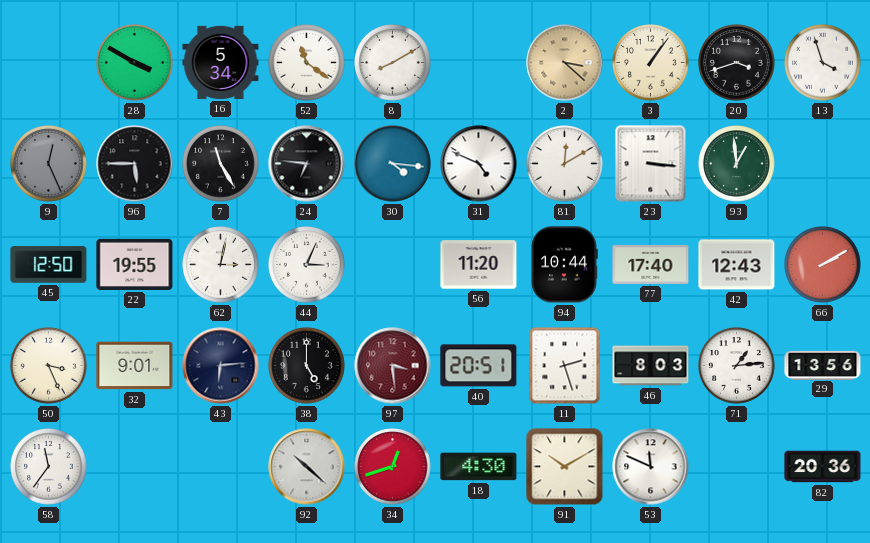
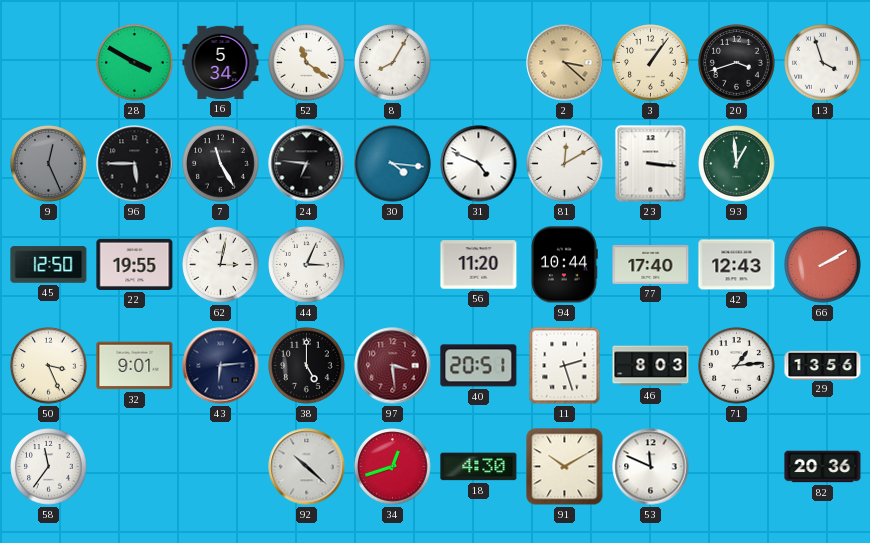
8: 8:10 -> 8:05
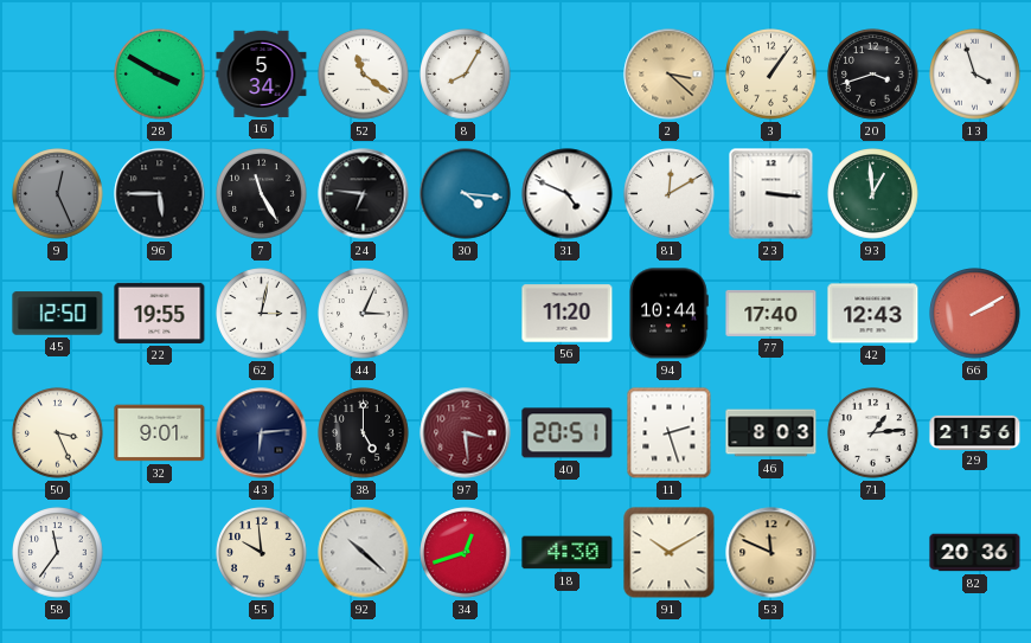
29: 13:56 -> 21:56
55: none -> 9:59
53 dial: white -> champagne
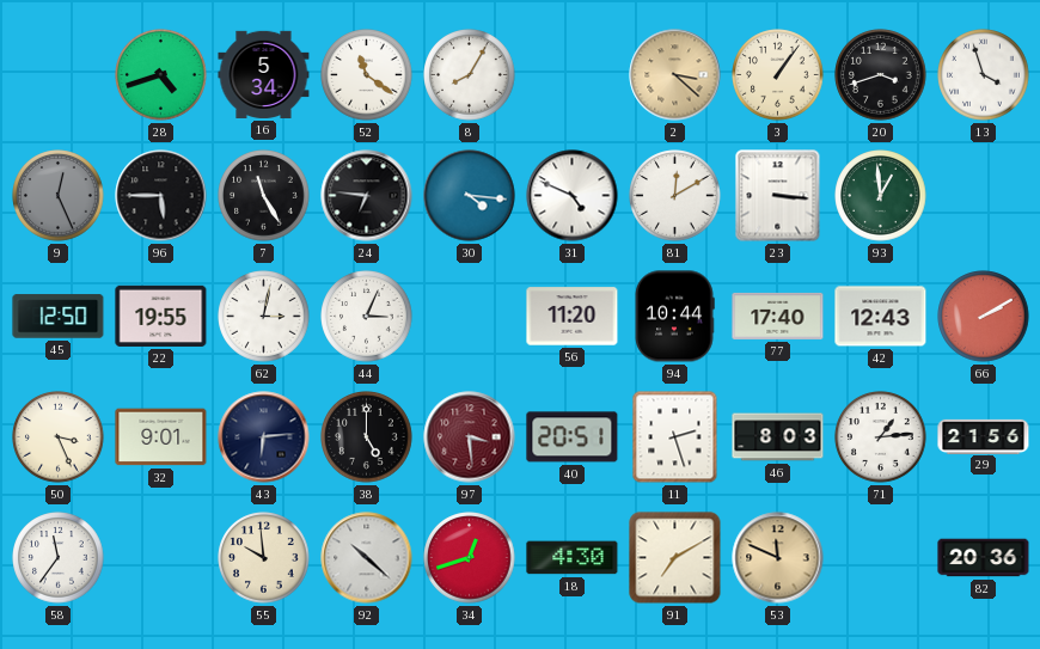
28: 3:50 -> 4:42
91: 10:10 -> 7:10
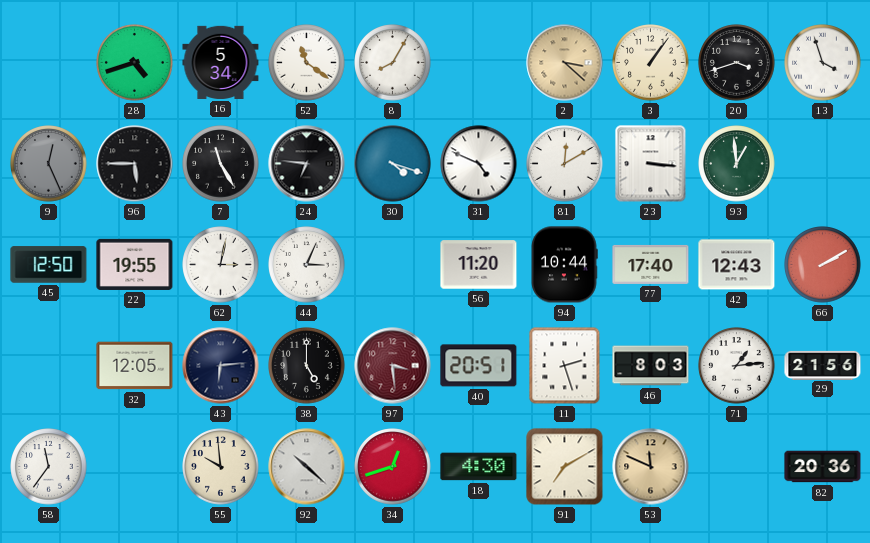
30: 4:16 -> 4:18
50: 3:26 -> none
32: 9:01 -> 12:05
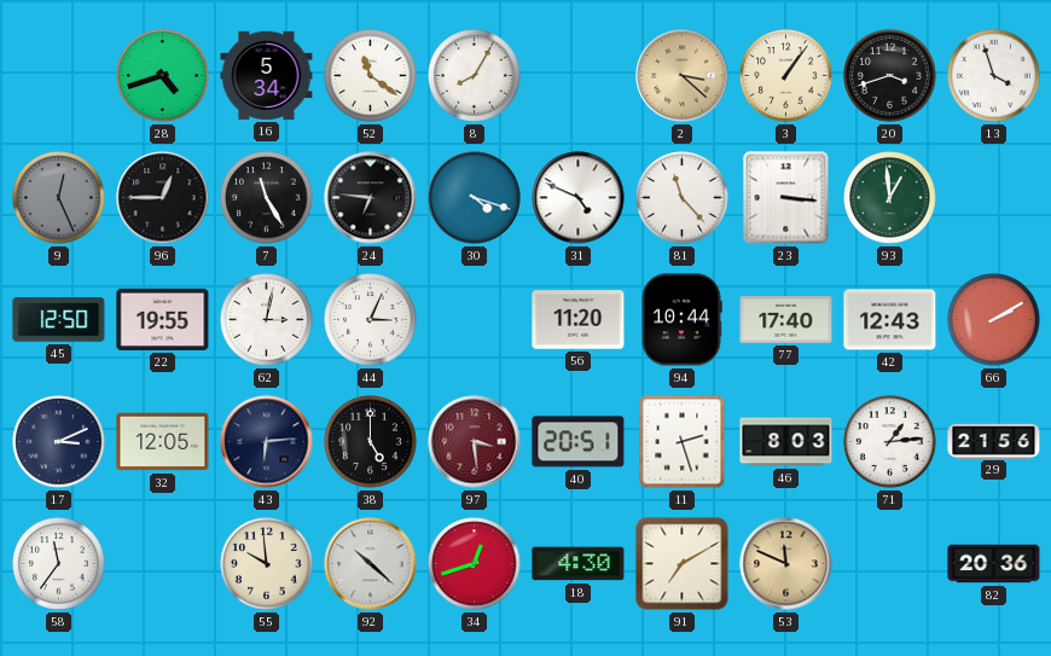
96: 5:45 -> 12:45
81: 12:10 -> 11:23
17: none -> 3:11
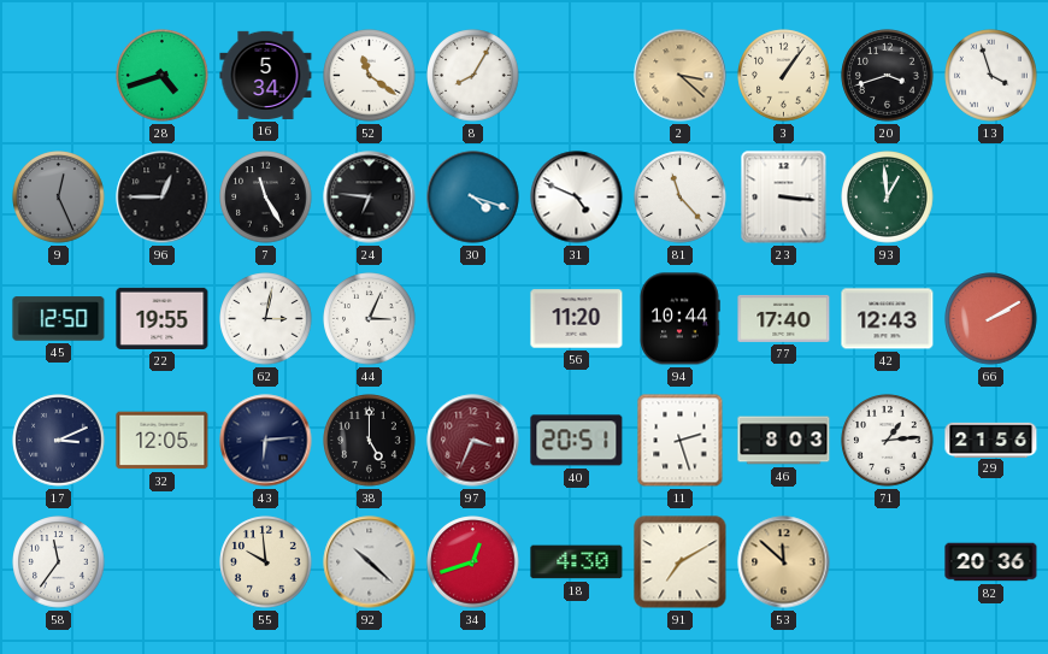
97: 3:29 -> 3:34
53: 11:49 -> 11:52
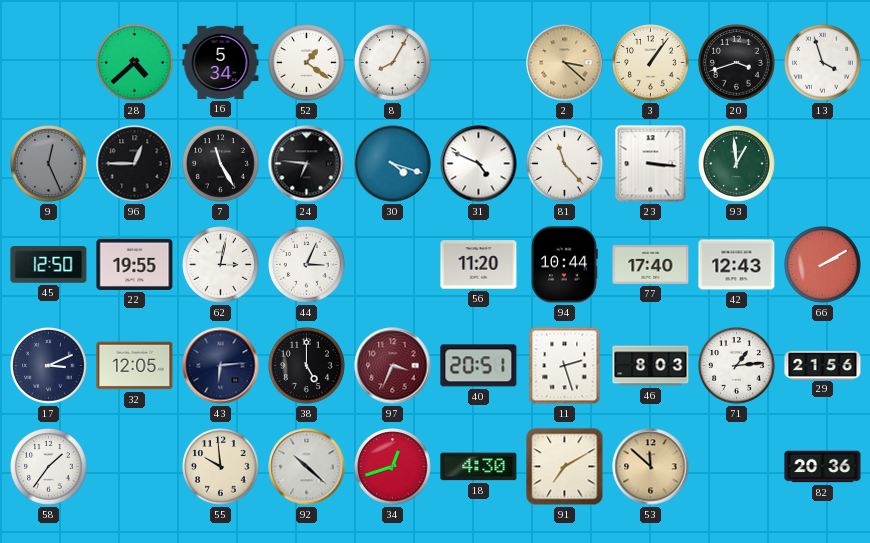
28: 4:42 -> 4:38
52: 11:21 -> 1:21
58: 11:36 -> 1:36
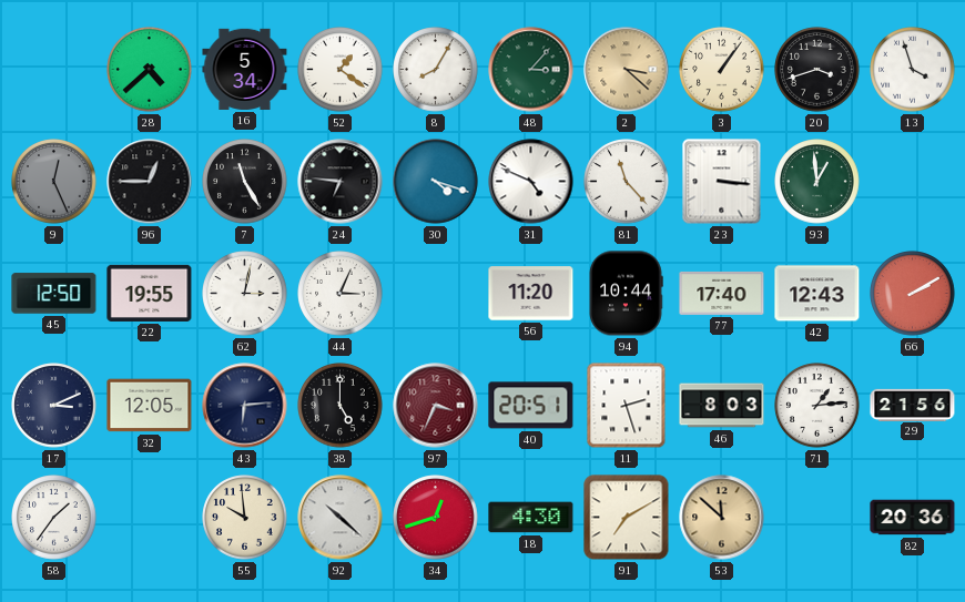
48: none -> 3:07
